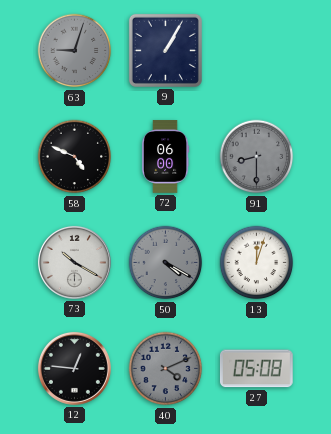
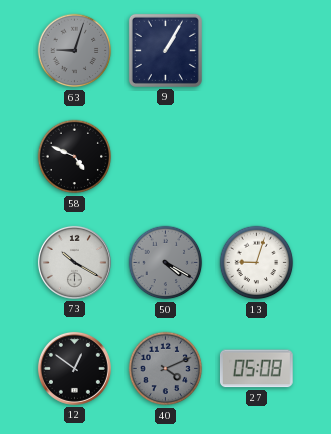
72: 06:00 -> none
91: 8:30 -> none
13: 12:03 -> 9:03
12: 12:46 -> 12:51
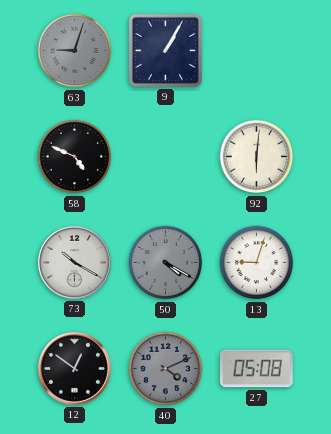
92: none -> 6:01
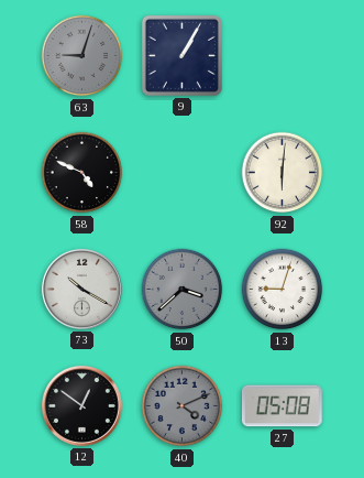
50: 4:20 -> 3:38
